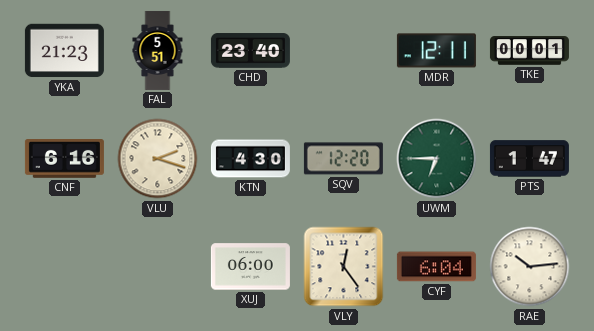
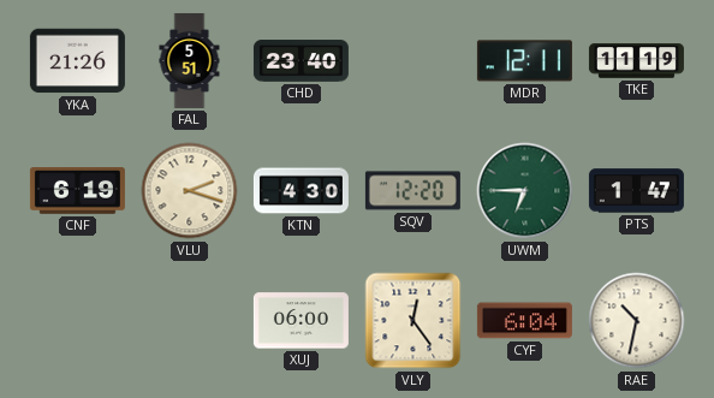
YKA: 21:23 -> 21:26
TKE: 00:01 -> 11:19
CNF: 6:16 -> 6:19
RAE: 10:14 -> 10:32
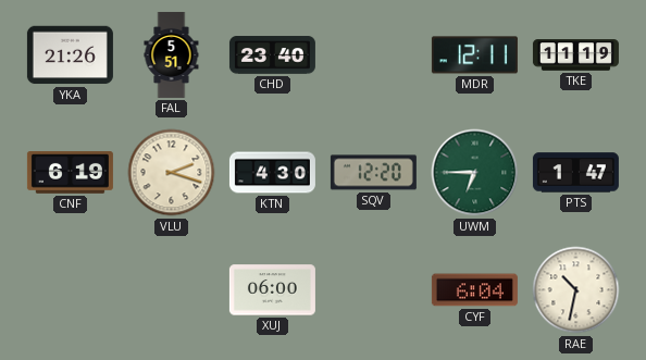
VLY: 12:24 -> none
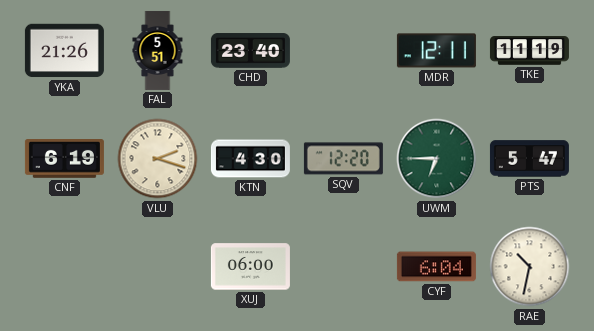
PTS: 1:47 -> 5:47
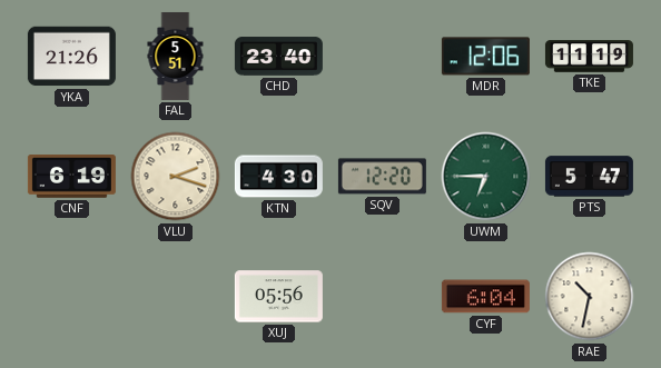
MDR: 12:11 -> 12:06
XUJ: 06:00 -> 05:56
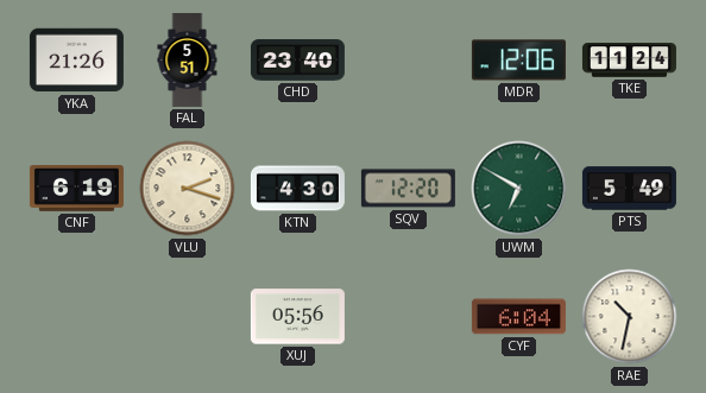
TKE: 11:19 -> 11:24
UWM: 6:45 -> 6:50
PTS: 5:47 -> 5:49
